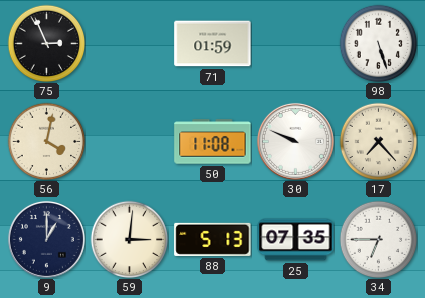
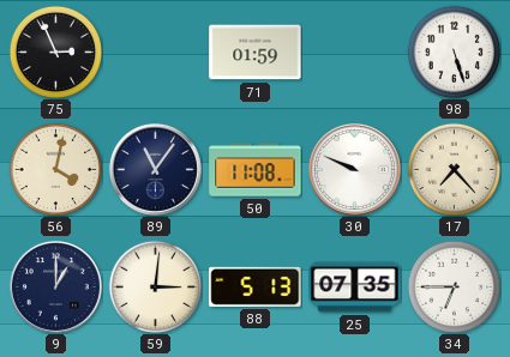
89: none -> 11:06
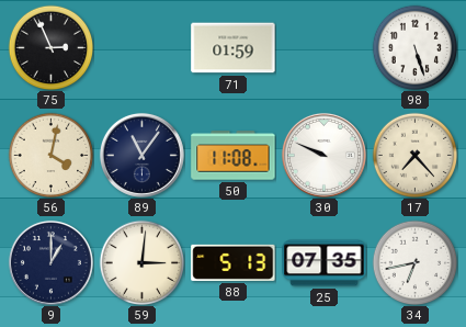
34: 6:45 -> 6:43
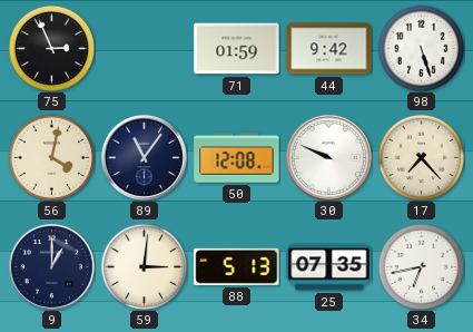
44: none -> 9:42
50: 11:08 -> 12:08
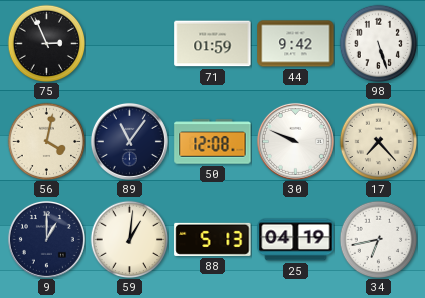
59: 3:01 -> 1:01
25: 07:35 -> 04:19
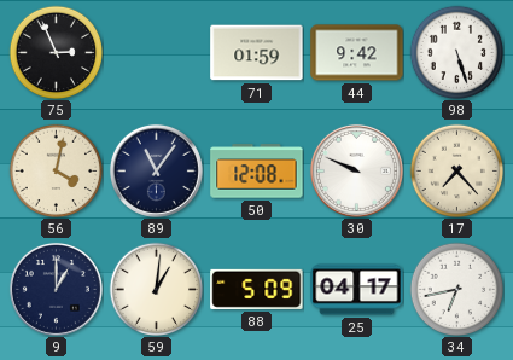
88: 5:13 -> 5:09
25: 04:19 -> 04:17
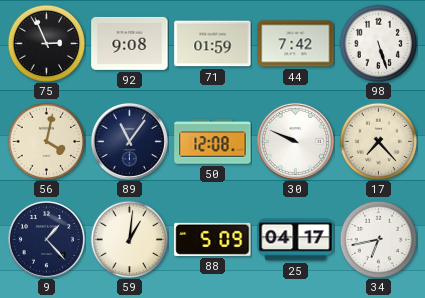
92: none -> 9:08
44: 9:42 -> 7:42
9: 1:00 -> 1:23
